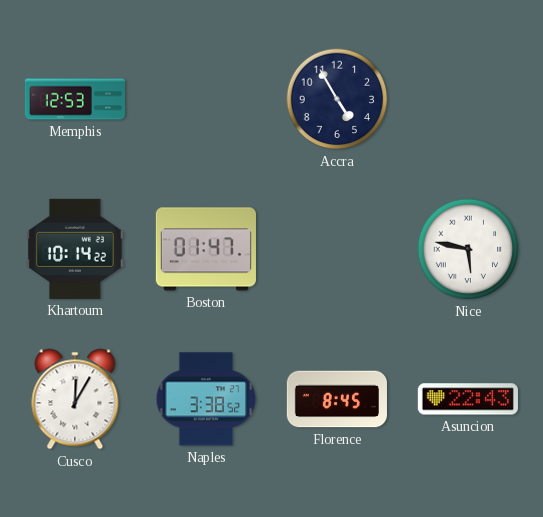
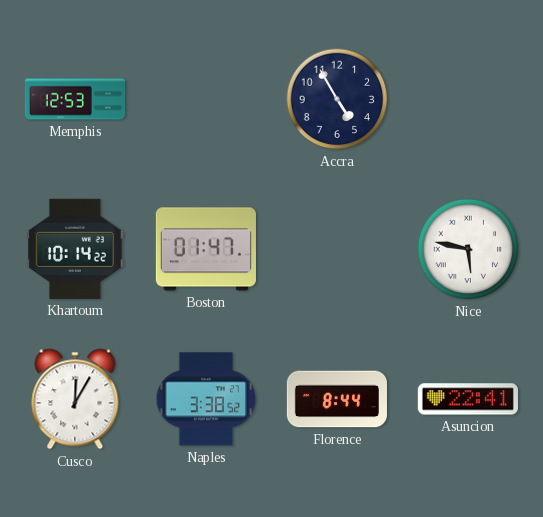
Florence: 8:45 -> 8:44
Asuncion: 22:43 -> 22:41
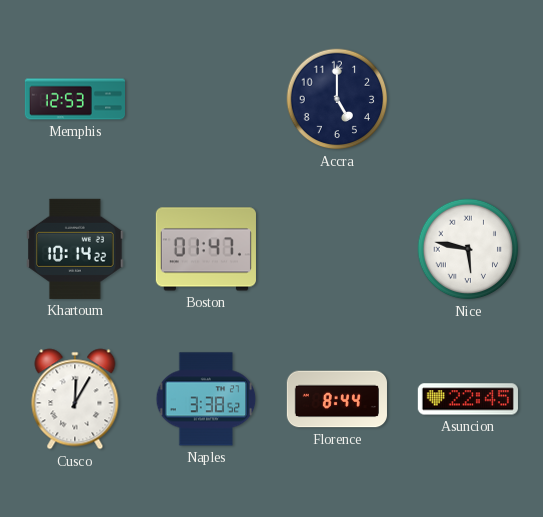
Accra: 4:55 -> 5:00
Asuncion: 22:41 -> 22:45
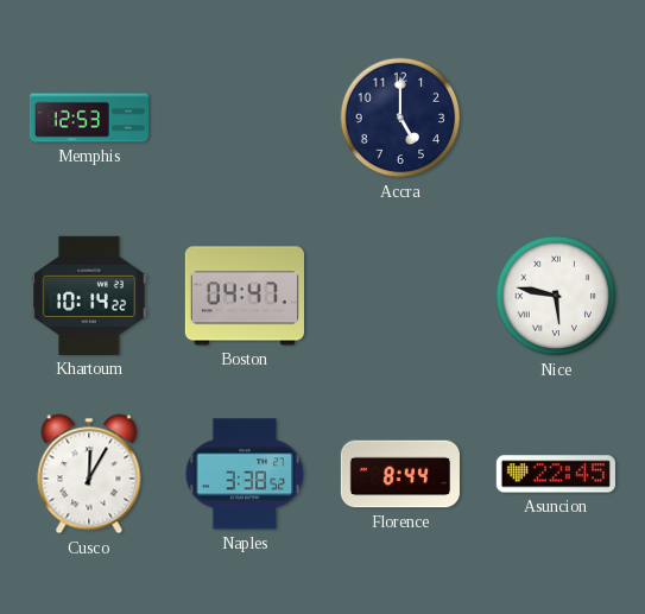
Boston: 01:47 -> 04:47
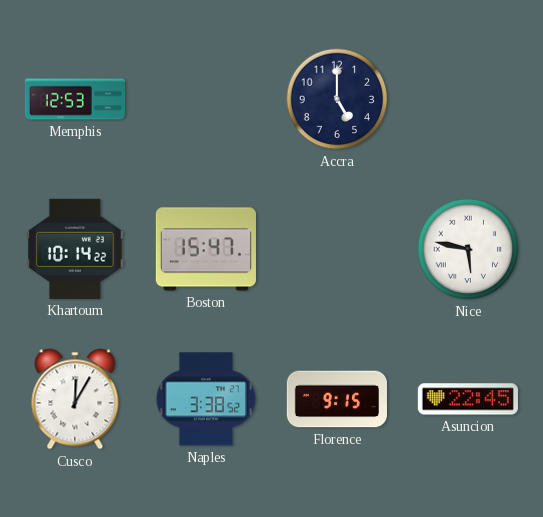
Boston: 04:47 -> 15:47
Florence: 8:44 -> 9:15
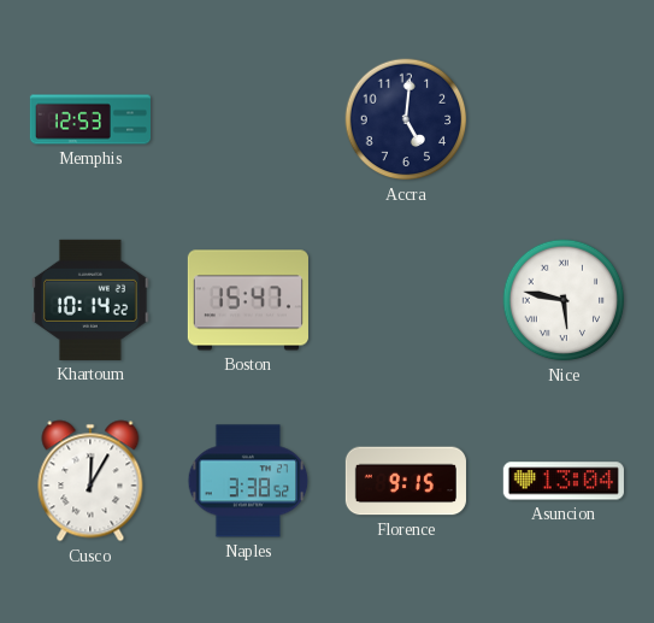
Accra: 5:00 -> 5:01
Asuncion: 22:45 -> 13:04
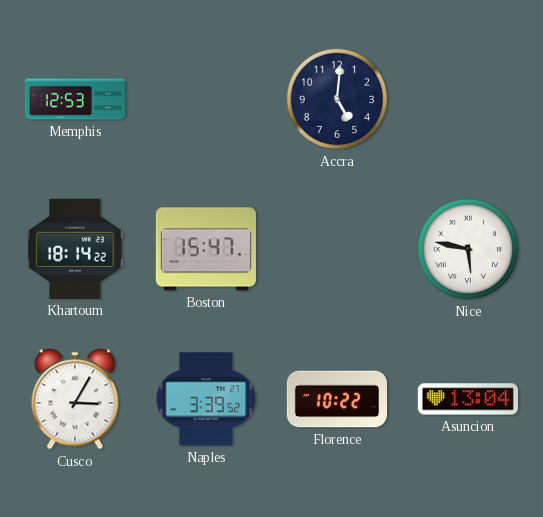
Khartoum: 10:14 -> 18:14
Cusco: 12:05 -> 3:05
Naples: 3:38 -> 3:39
Florence: 9:15 -> 10:22
